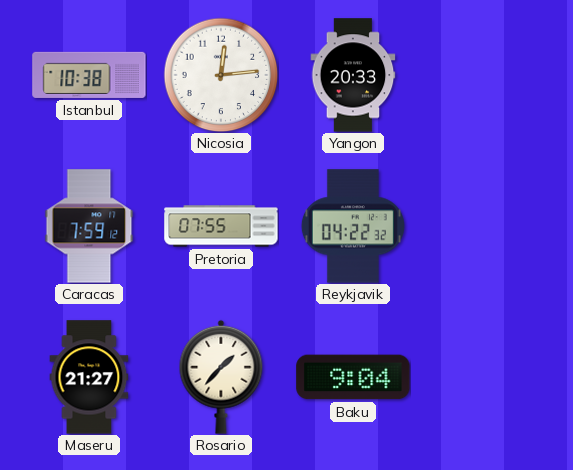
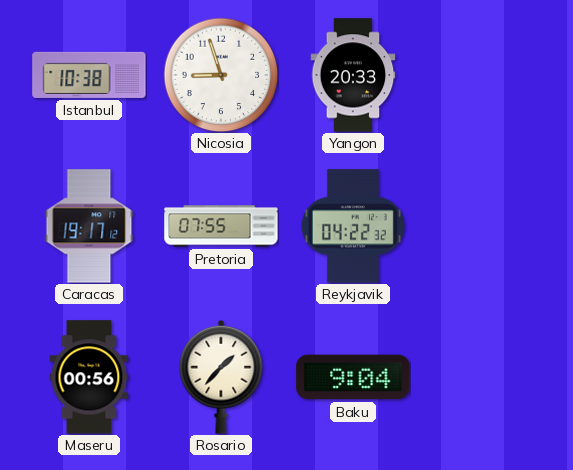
Nicosia: 12:14 -> 8:57
Caracas: 7:59 -> 19:17
Maseru: 21:27 -> 00:56
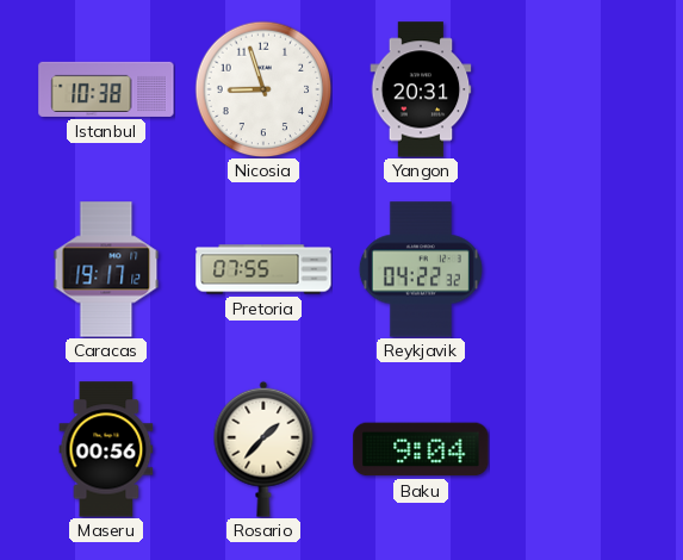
Yangon: 20:33 -> 20:31
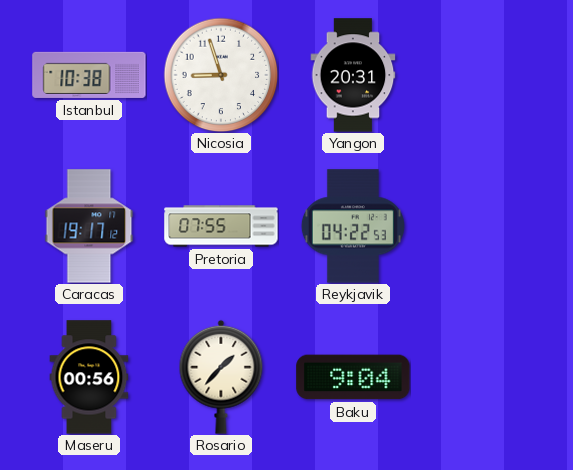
Reykjavik: 04:22:32 -> 04:22:53
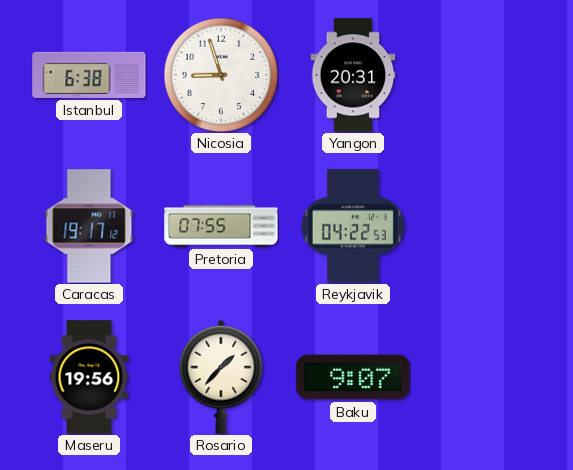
Istanbul: 10:38 -> 6:38
Maseru: 00:56 -> 19:56
Baku: 9:04 -> 9:07
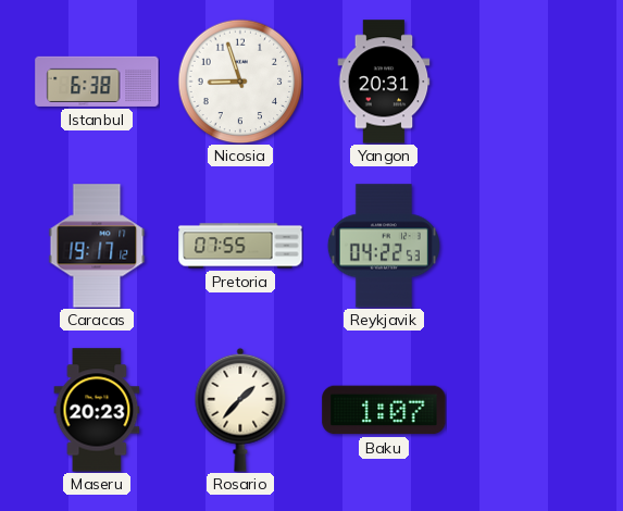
Maseru: 19:56 -> 20:23
Baku: 9:07 -> 1:07
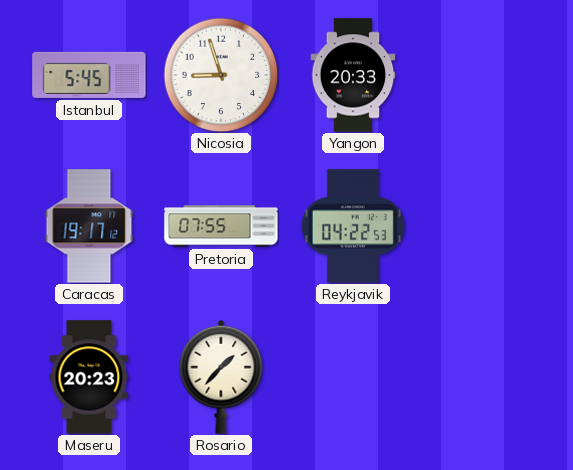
Istanbul: 6:38 -> 5:45
Yangon: 20:31 -> 20:33
Baku: 1:07 -> none
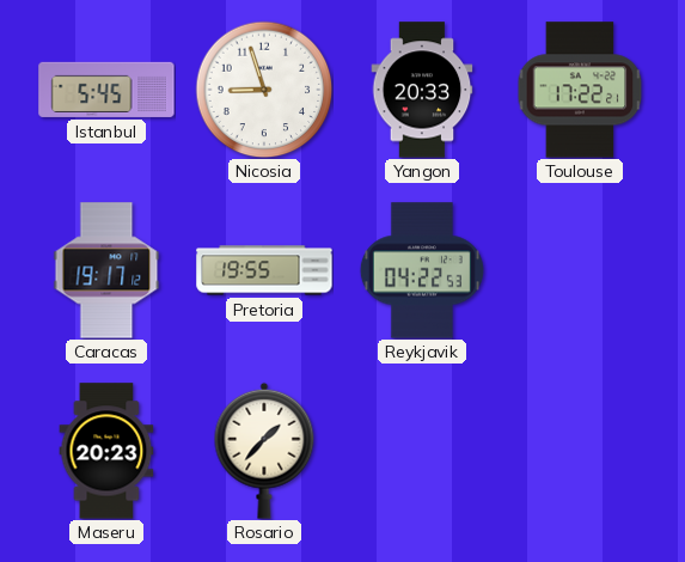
Toulouse: none -> 17:22
Pretoria: 07:55 -> 19:55
